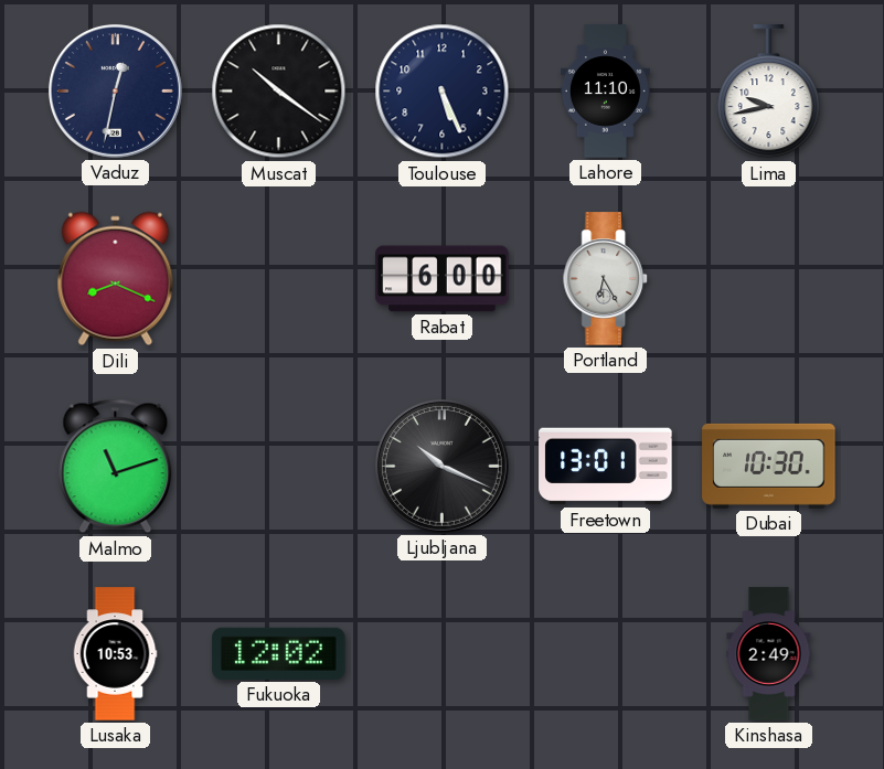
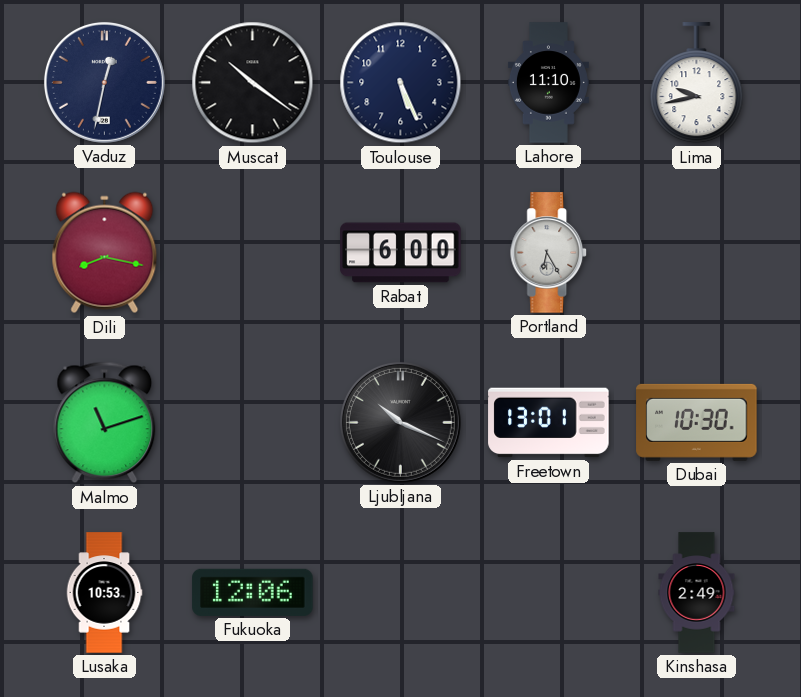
Dili: 8:19 -> 8:17
Fukuoka: 12:02 -> 12:06
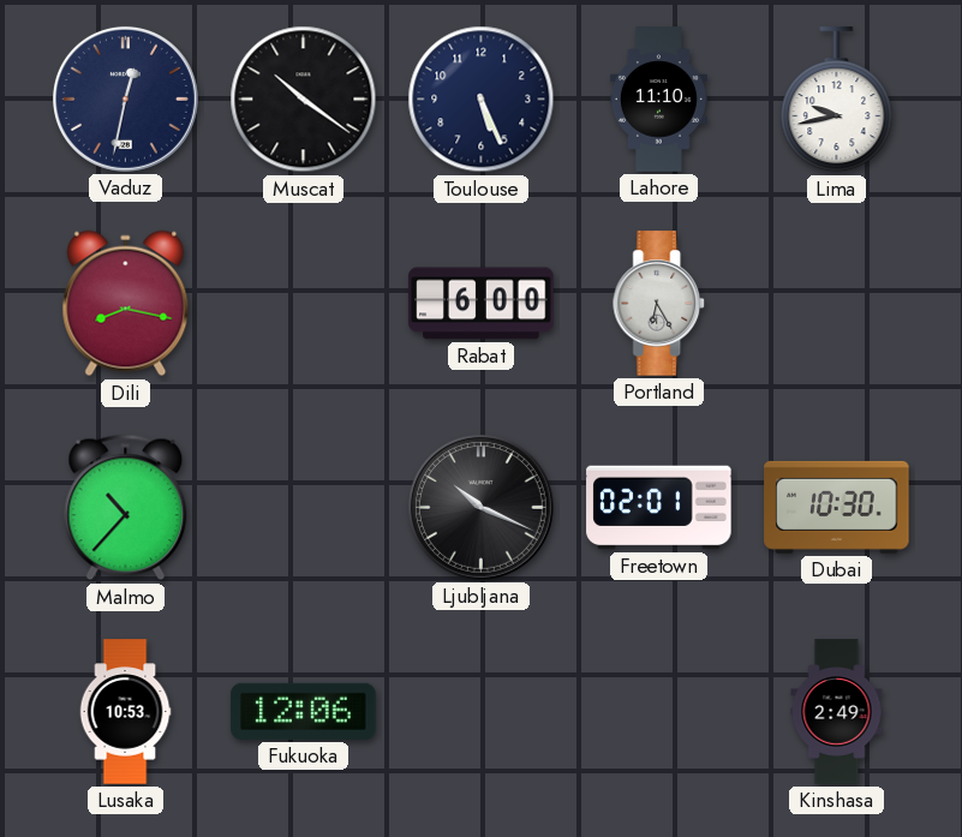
Malmo: 11:12 -> 10:37
Freetown: 13:01 -> 02:01
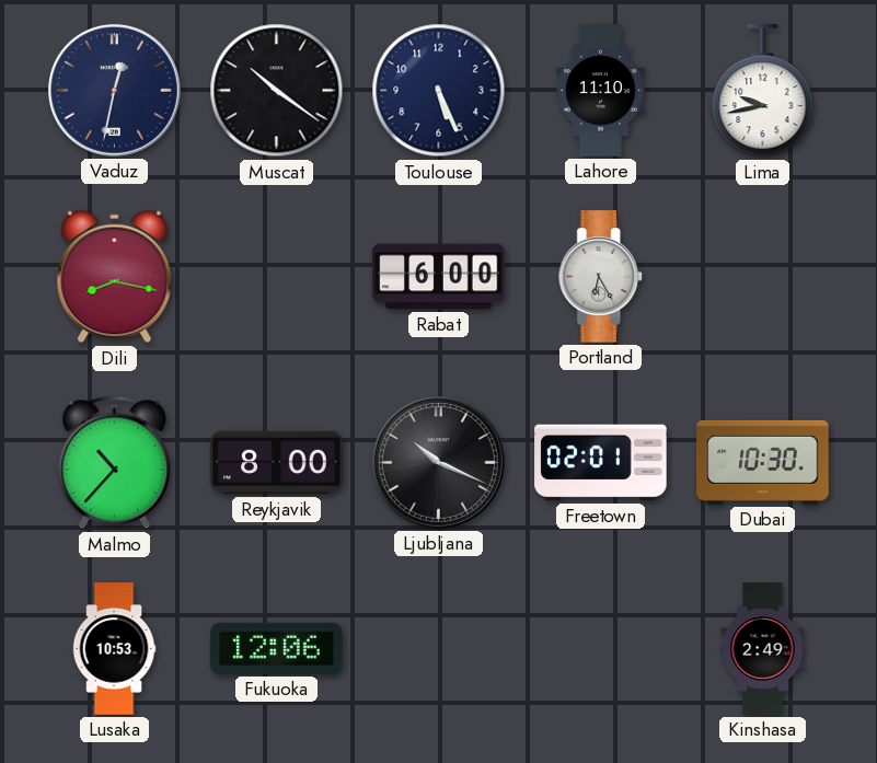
Reykjavik: none -> 8:00
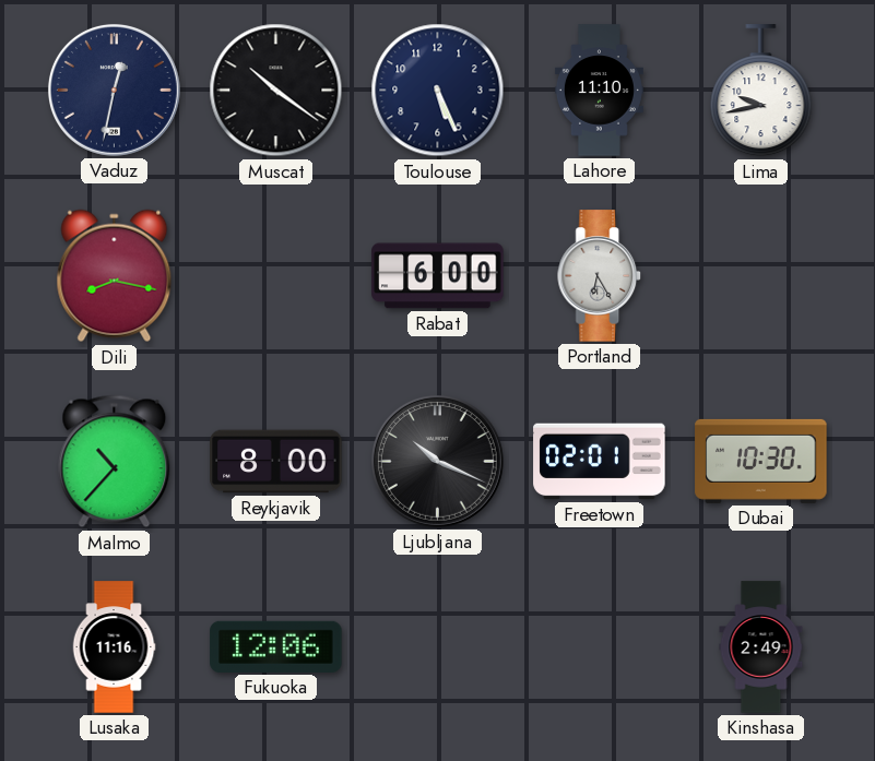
Lusaka: 10:53 -> 11:16
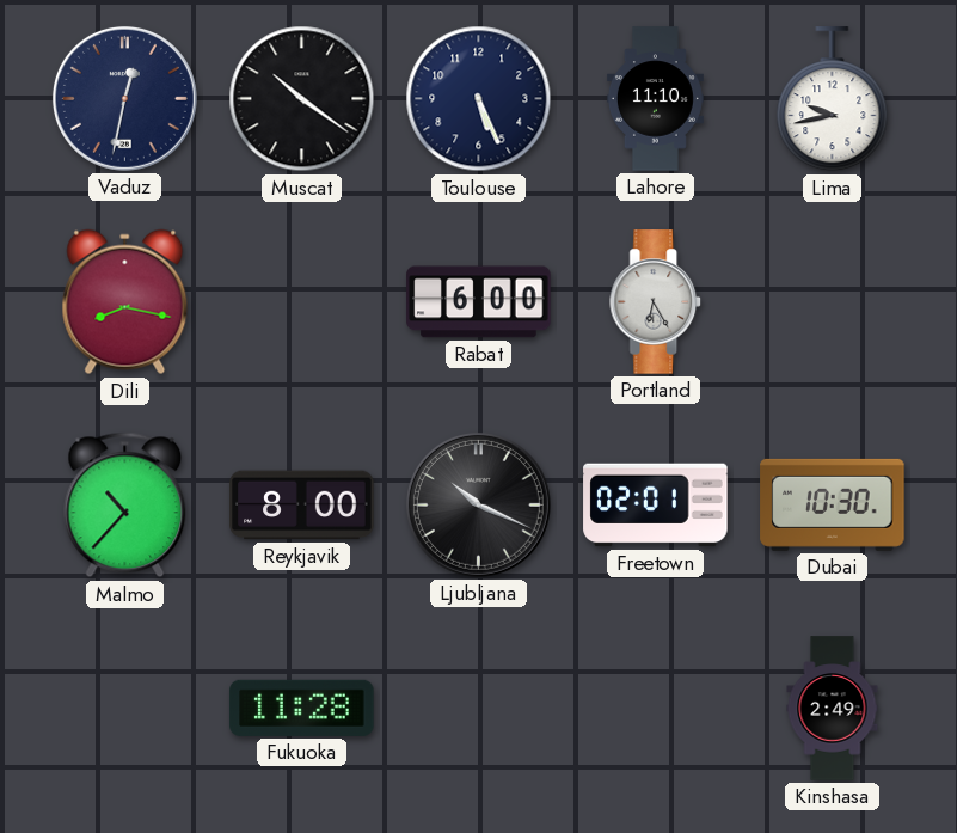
Lusaka: 11:16 -> none
Fukuoka: 12:06 -> 11:28
